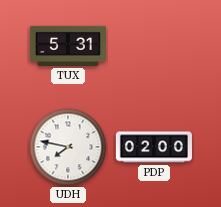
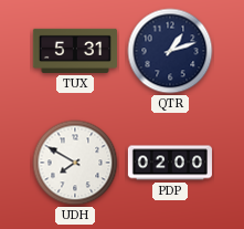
QTR: none -> 1:12
UDH: 7:47 -> 7:50
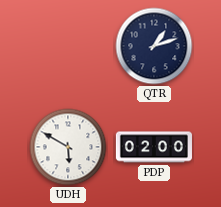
TUX: 5:31 -> none
UDH: 7:50 -> 5:50
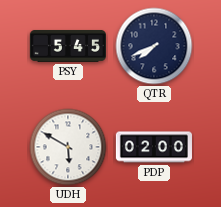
PSY: none -> 5:45
QTR: 1:12 -> 7:41
